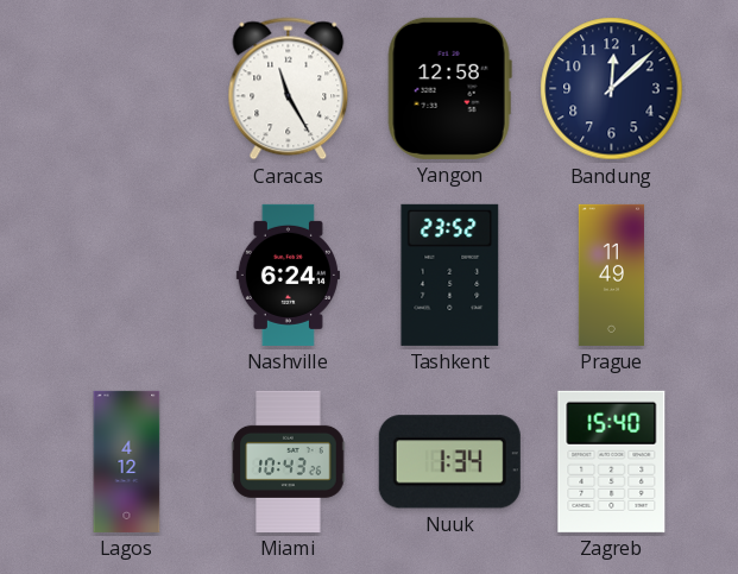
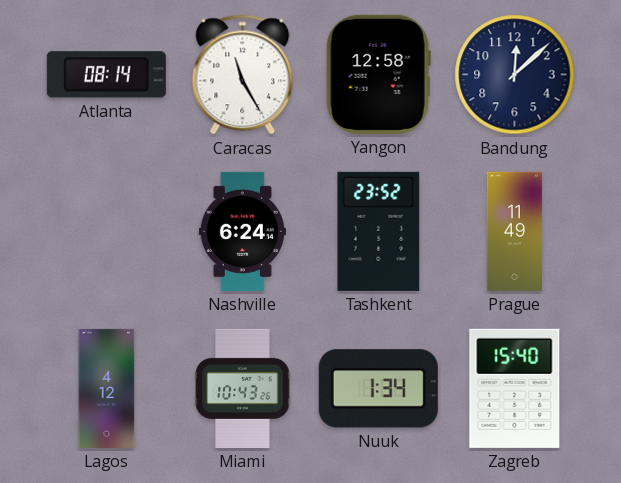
Atlanta: none -> 08:14
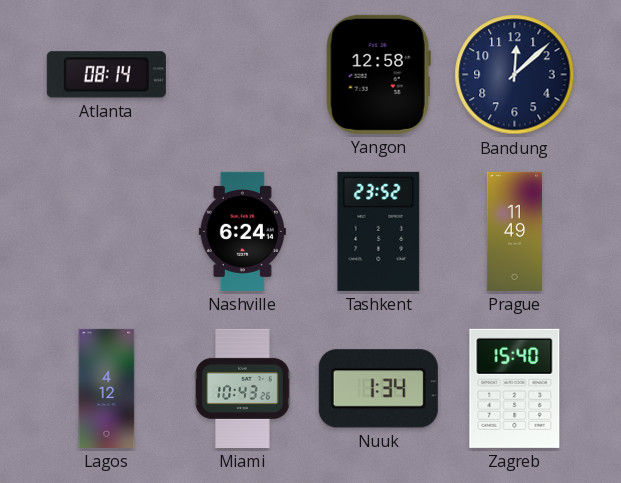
Caracas: 11:25 -> none
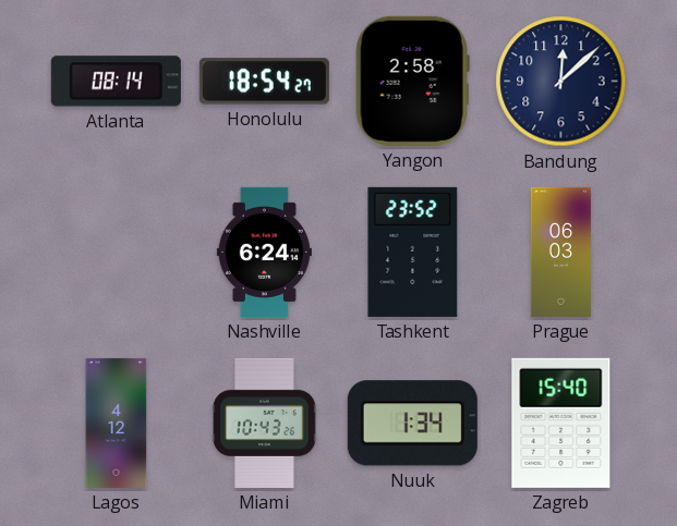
Honolulu: none -> 18:54
Yangon: 12:58 -> 2:58
Prague: 11:49 -> 06:03
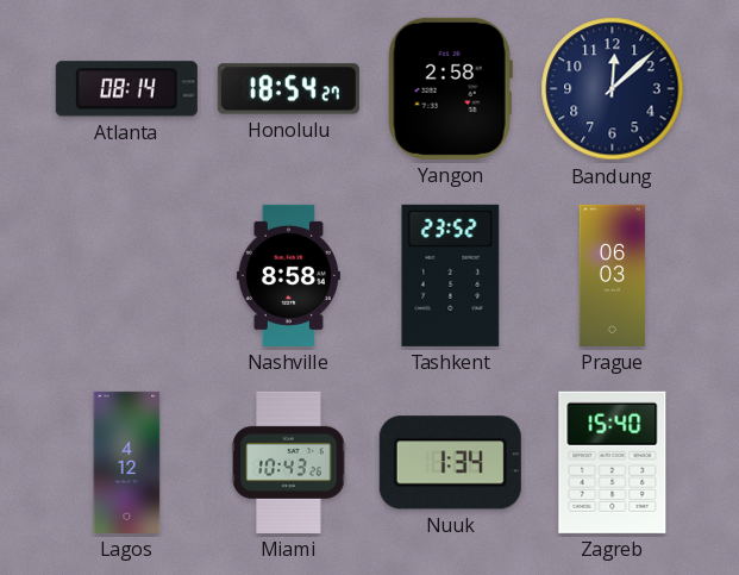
Nashville: 6:24 -> 8:58
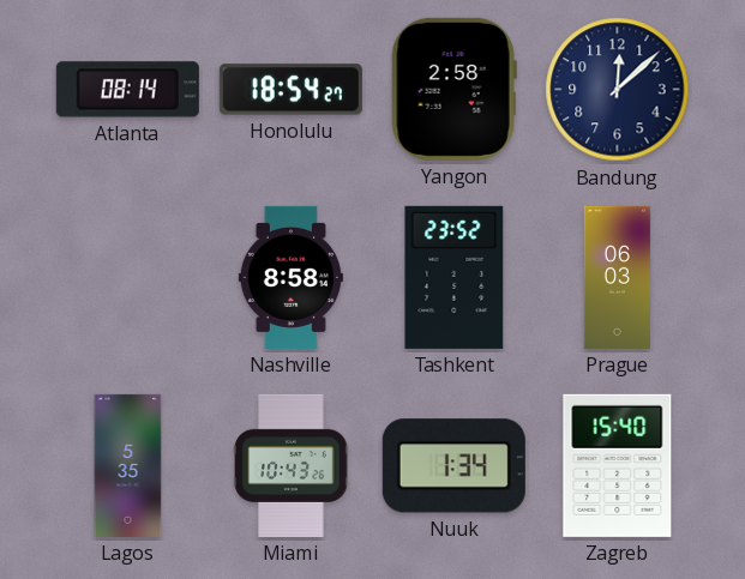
Lagos: 4:12 -> 5:35
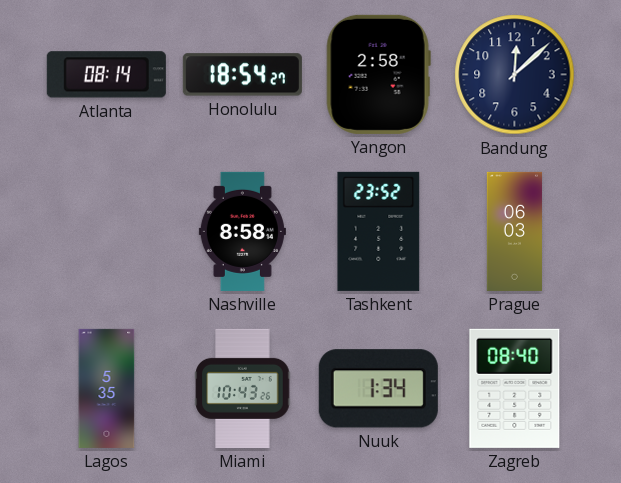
Zagreb: 15:40 -> 08:40
